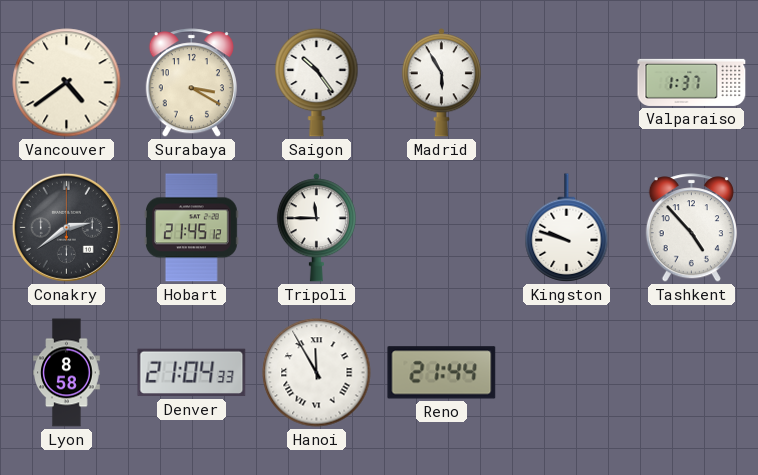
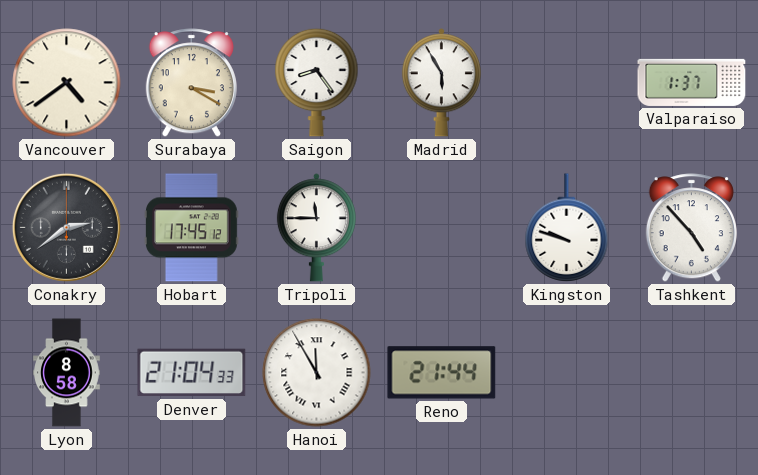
Saigon: 10:24 -> 8:24
Hobart: 21:45 -> 17:45
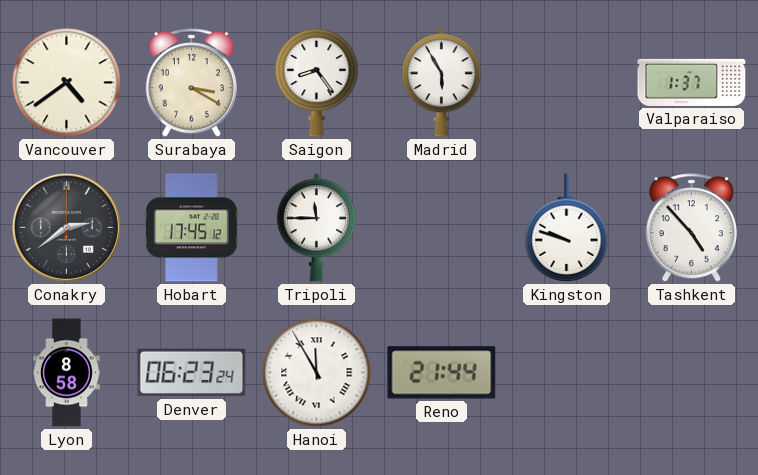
Denver: 21:04 -> 06:23
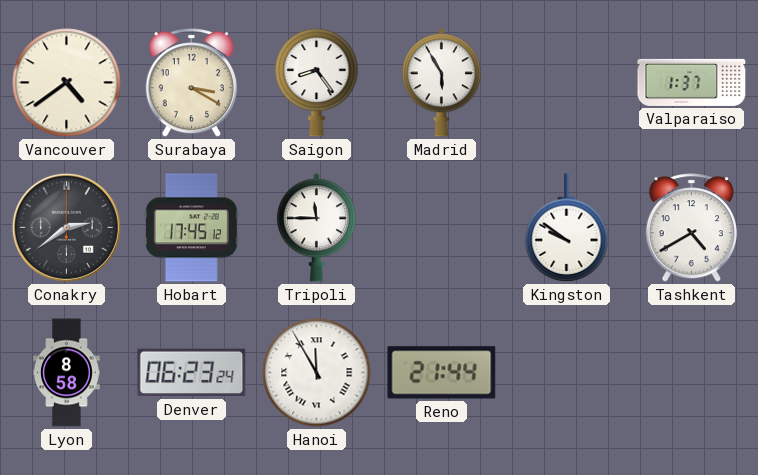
Kingston: 9:48 -> 9:51
Tashkent: 4:53 -> 4:40
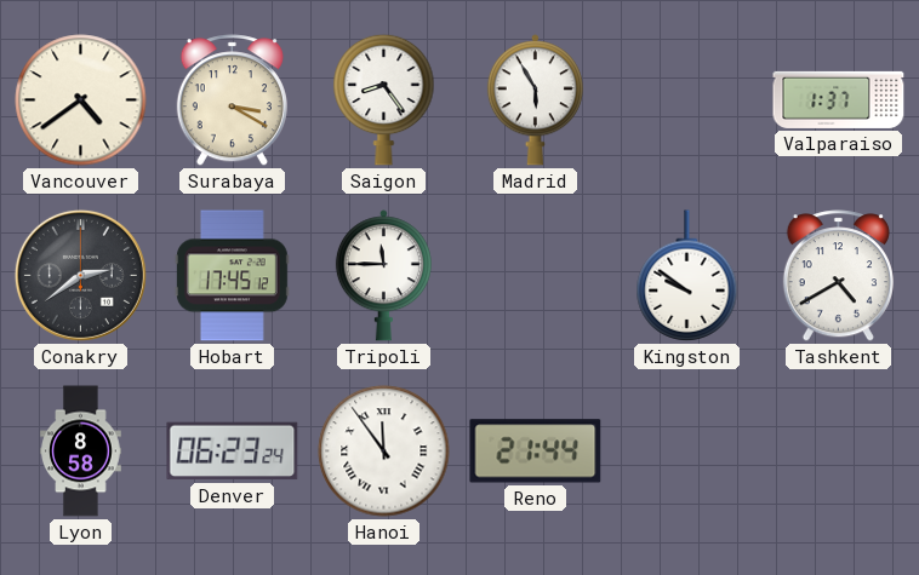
Hanoi: 11:55 -> 11:54
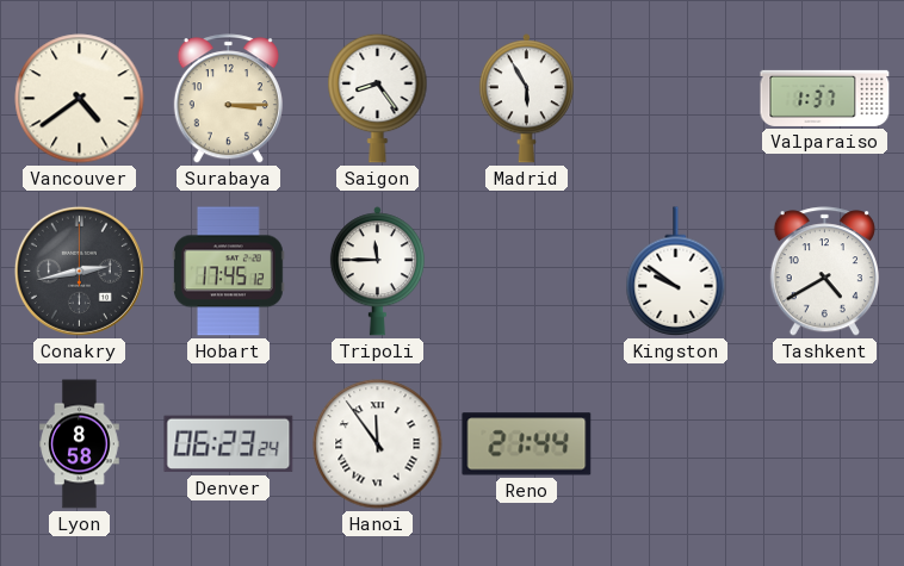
Surabaya: 3:20 -> 3:15
Conakry: 2:39 -> 2:43
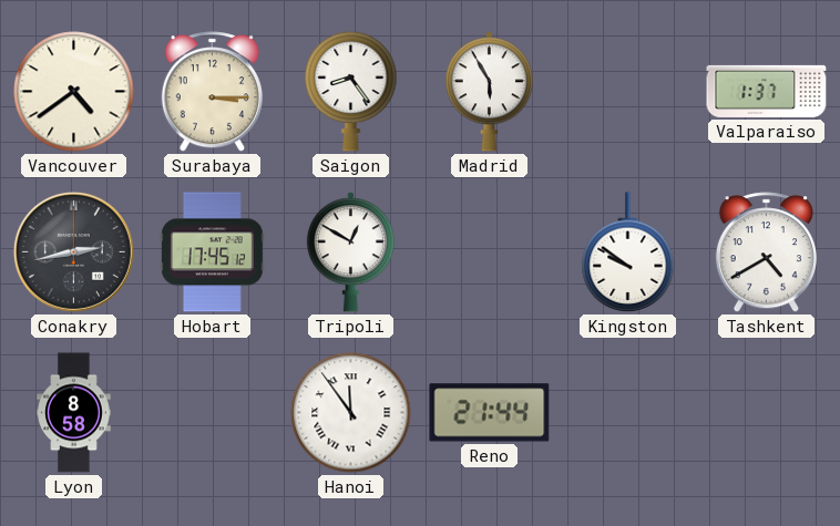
Tripoli: 11:45 -> 12:50
Denver: 06:23 -> none
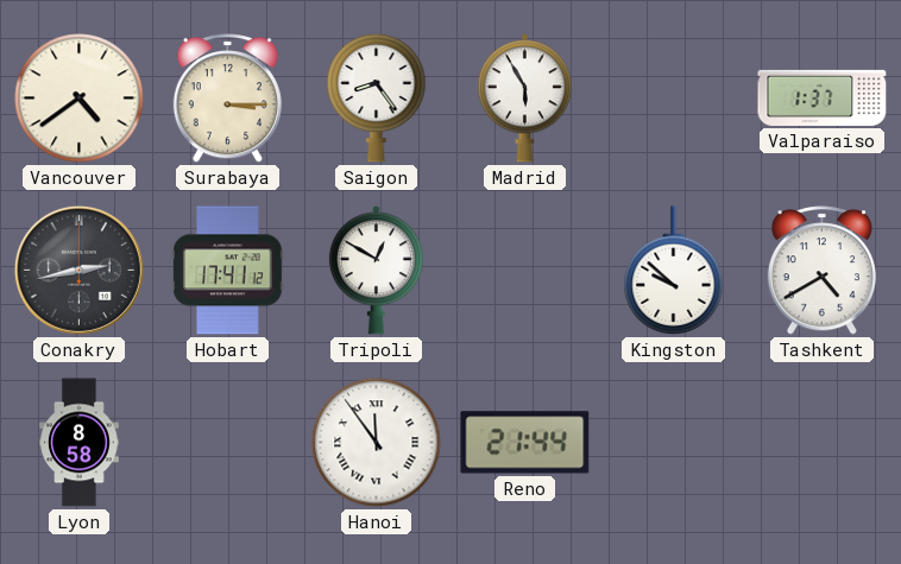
Hobart: 17:45 -> 17:41
Kingston: 9:51 -> 9:52
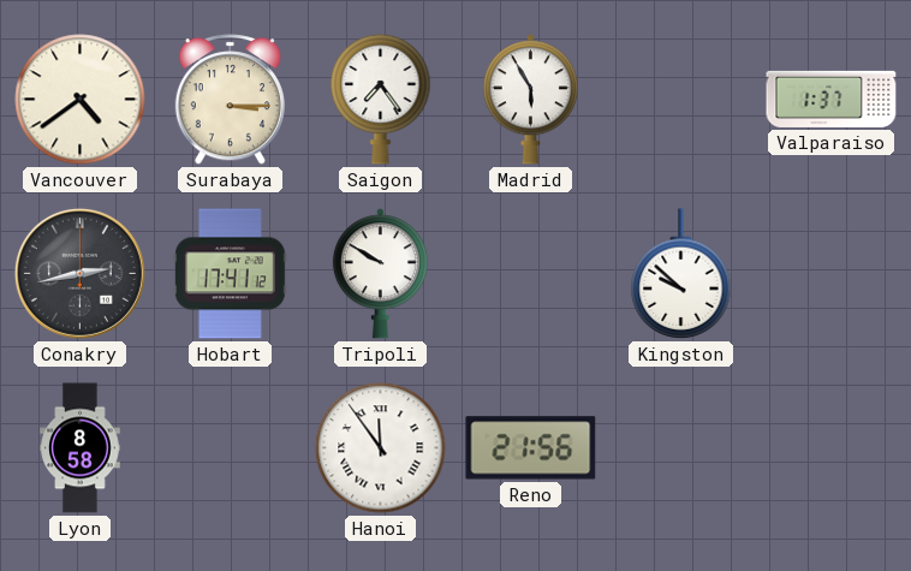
Saigon: 8:24 -> 7:24
Tripoli: 12:50 -> 9:50
Tashkent: 4:40 -> none
Reno: 21:44 -> 21:56
